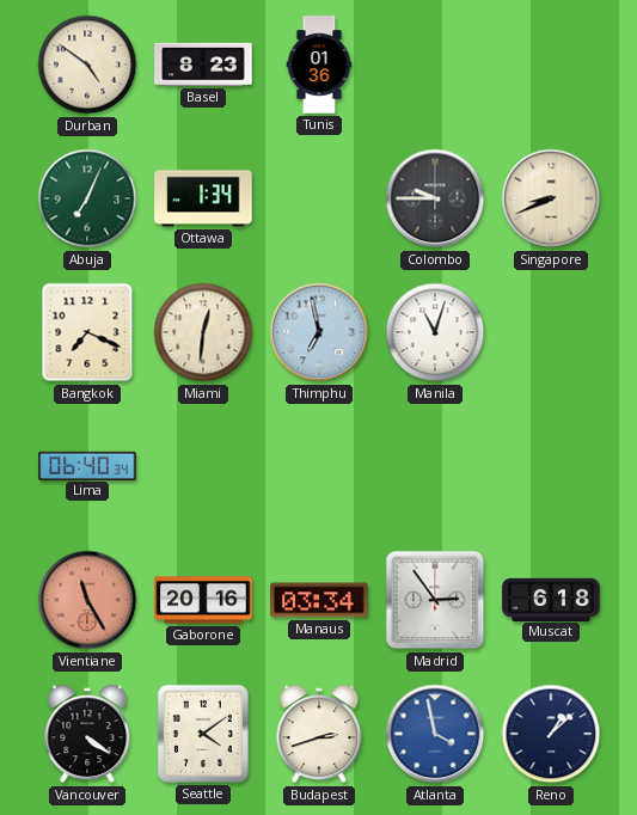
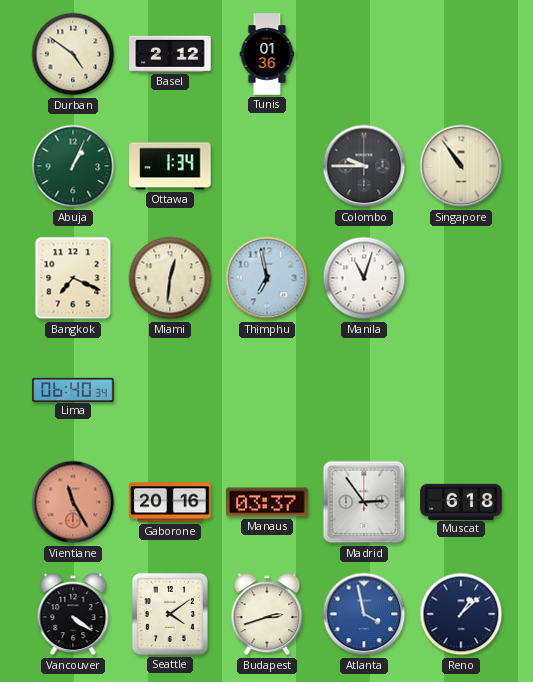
Basel: 8:23 -> 2:12
Abuja: 7:04 -> 1:04
Singapore: 8:41 -> 10:54
Manaus: 03:34 -> 03:37
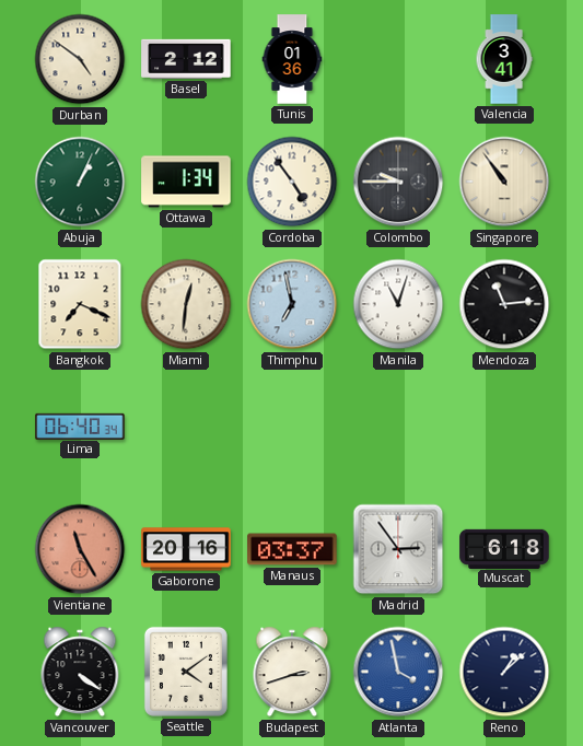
Valencia: none -> 3:41
Cordoba: none -> 4:54
Mendoza: none -> 11:14
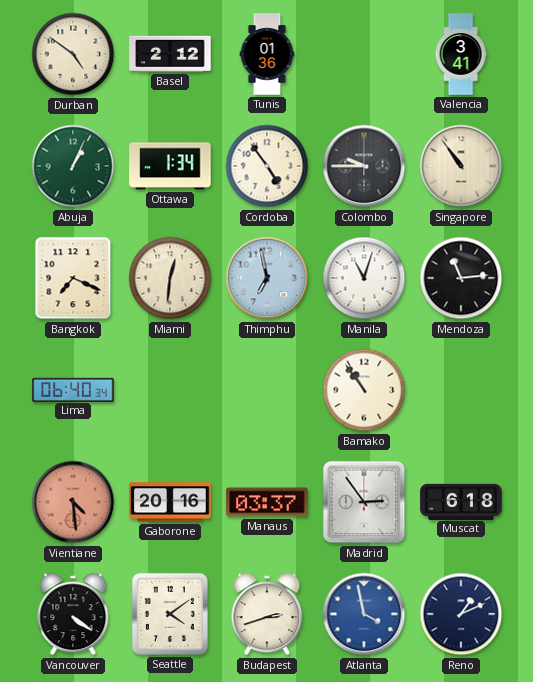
Bamako: none -> 10:54
Vientiane: 11:25 -> 4:29
Reno: 1:08 -> 1:11
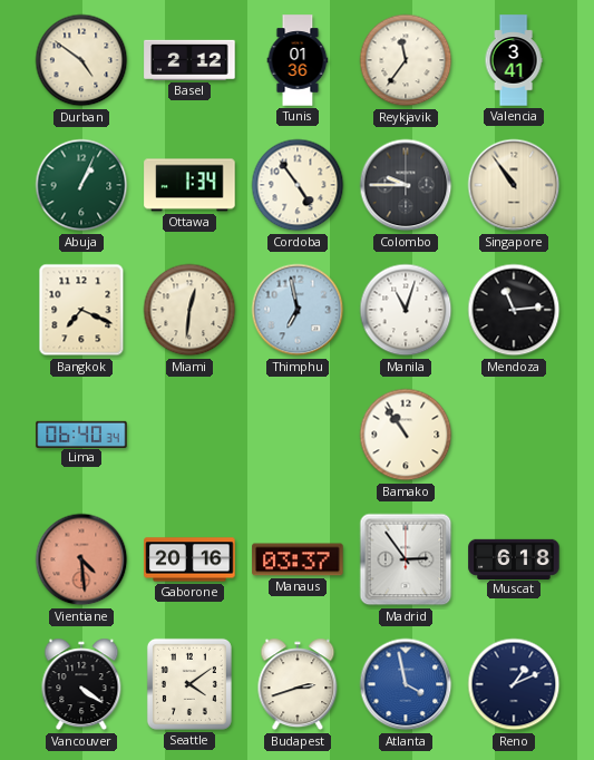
Reykjavik: none -> 11:36
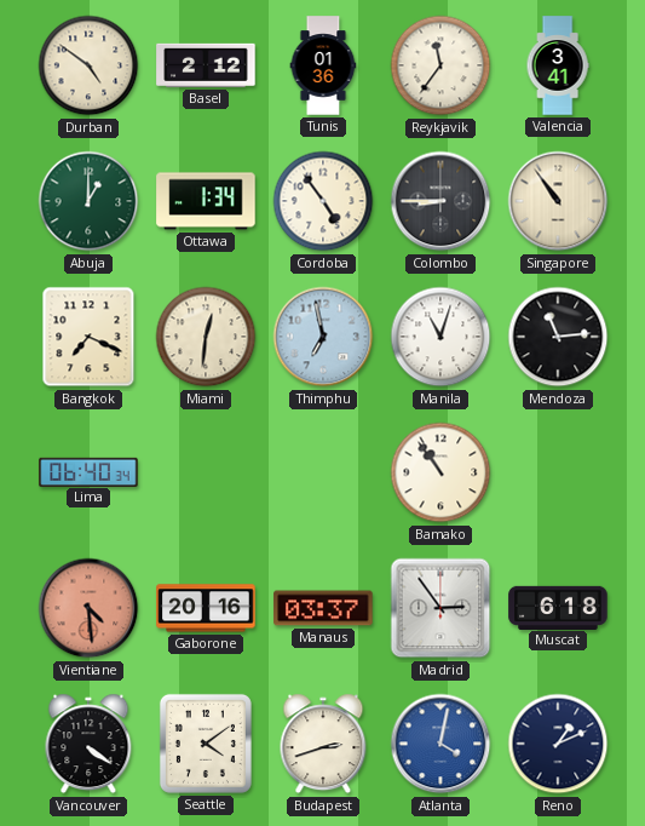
Abuja: 1:04 -> 1:00
Colombo: 9:45 -> 8:45
Atlanta: 3:58 -> 4:02
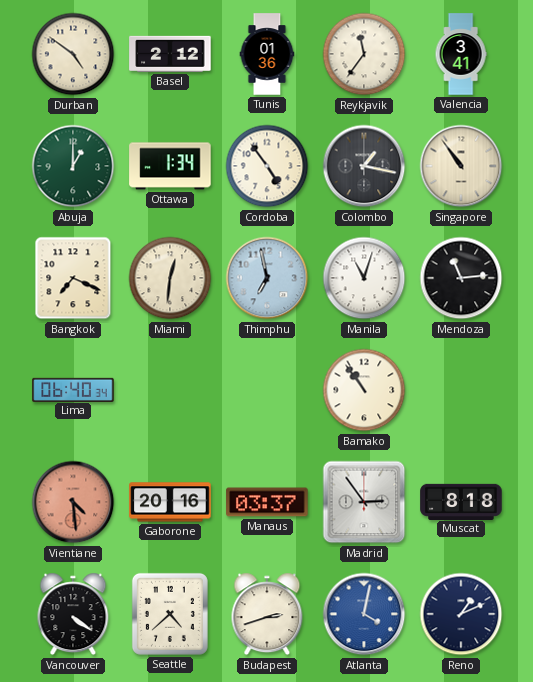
Colombo: 8:45 -> 1:17
Muscat: 6:18 -> 8:18
Seattle: 4:09 -> 4:38
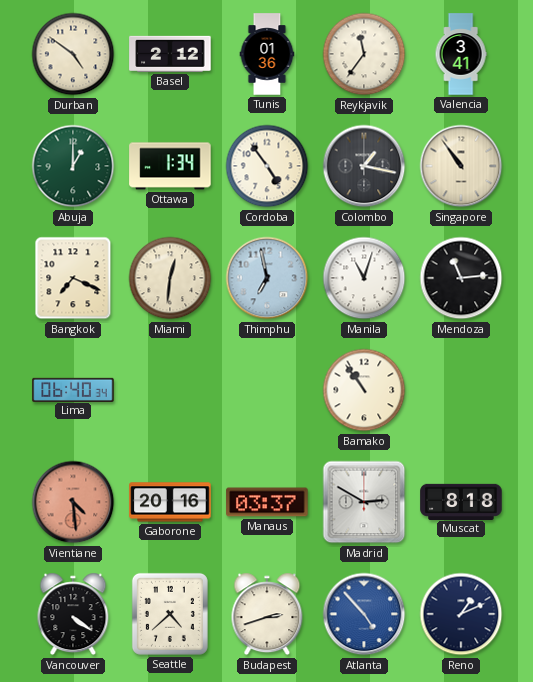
Madrid: 2:54 -> 2:50
Atlanta: 4:02 -> 4:53
